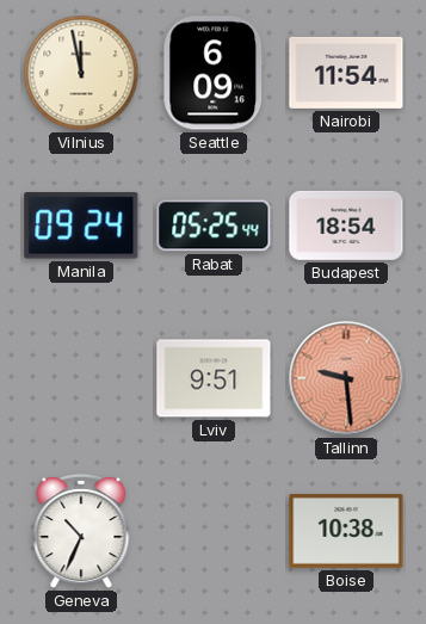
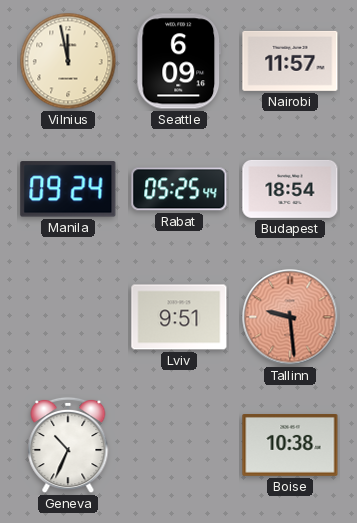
Nairobi: 11:54 -> 11:57
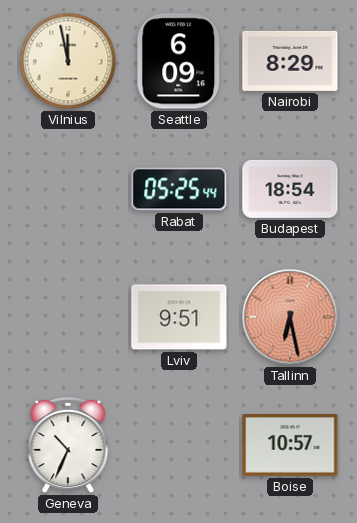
Nairobi: 11:57 -> 8:29
Manila: 09:24 -> none
Tallinn: 9:29 -> 6:28
Boise: 10:38 -> 10:57
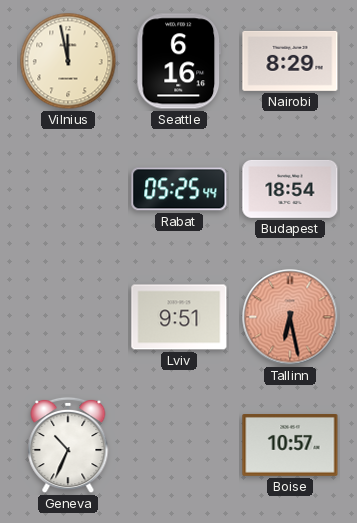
Seattle: 6:09 -> 6:16
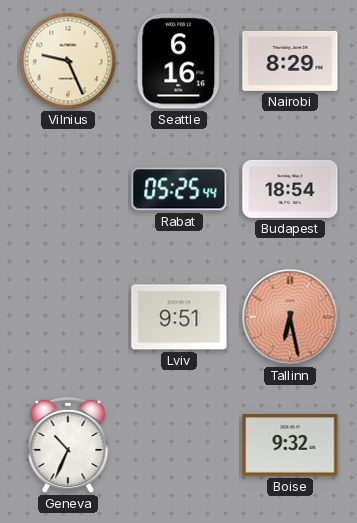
Vilnius: 11:58 -> 9:26
Boise: 10:57 -> 9:32
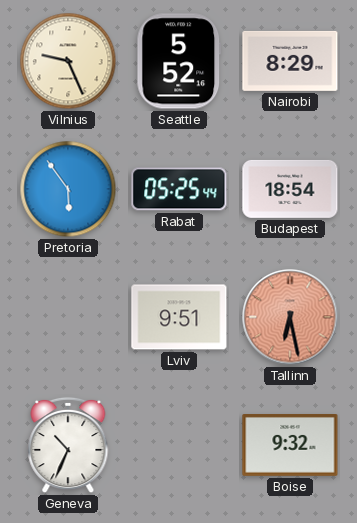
Seattle: 6:16 -> 5:52
Pretoria: none -> 5:54
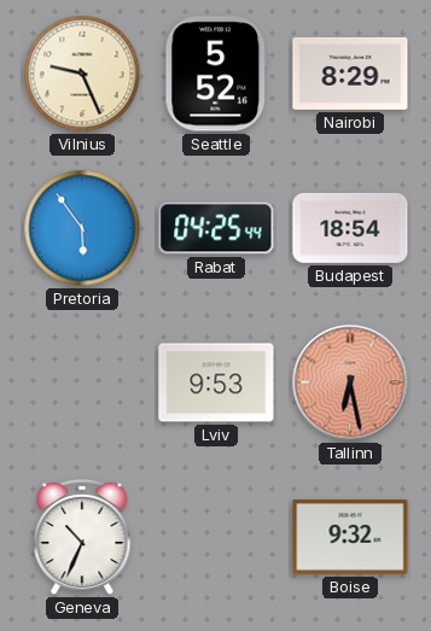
Rabat: 05:25 -> 04:25
Lviv: 9:51 -> 9:53
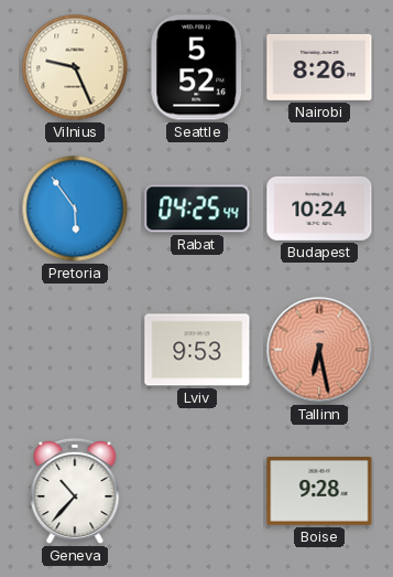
Nairobi: 8:29 -> 8:26
Budapest: 18:54 -> 10:24
Geneva: 10:34 -> 10:37
Boise: 9:32 -> 9:28
